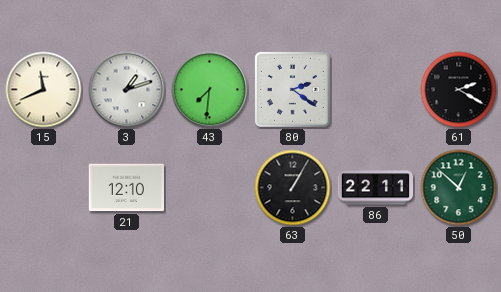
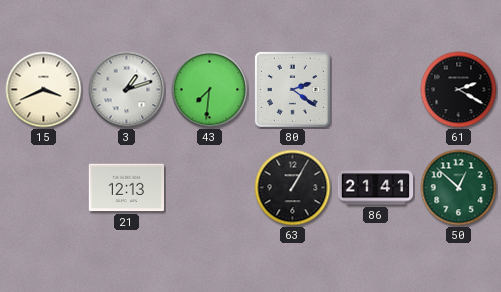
15: 11:41 -> 3:41
21: 12:10 -> 12:13
86: 22:11 -> 21:41
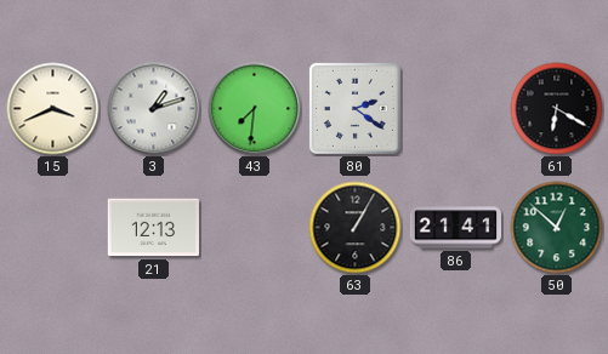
61: 2:20 -> 6:20
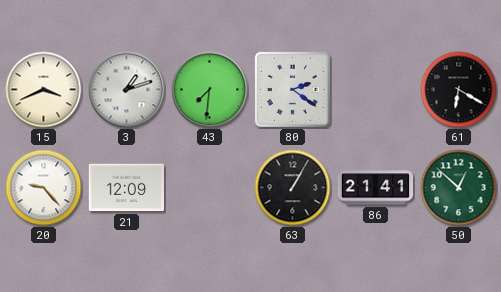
20: none -> 9:23
21: 12:13 -> 12:09
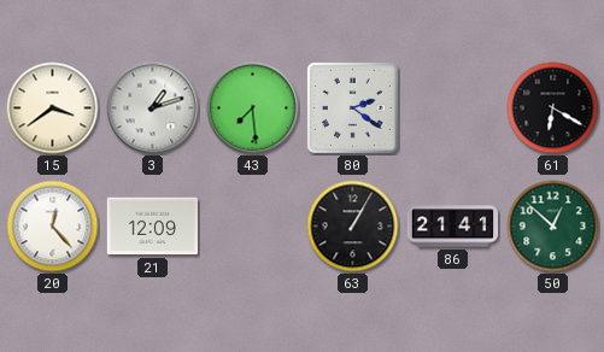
15: 3:41 -> 3:39
43: 7:31 -> 7:29
20: 9:23 -> 12:23
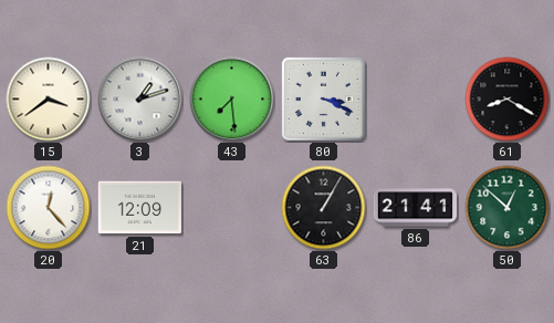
80: 2:21 -> 3:19
61: 6:20 -> 8:20
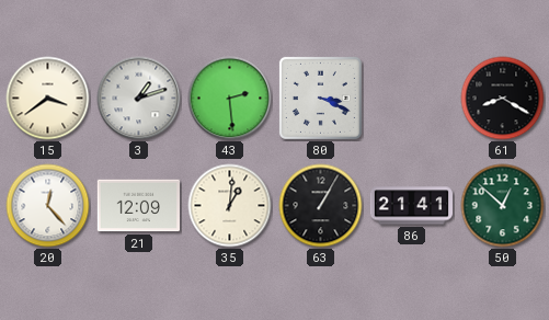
43: 7:29 -> 2:29
35: none -> 1:01
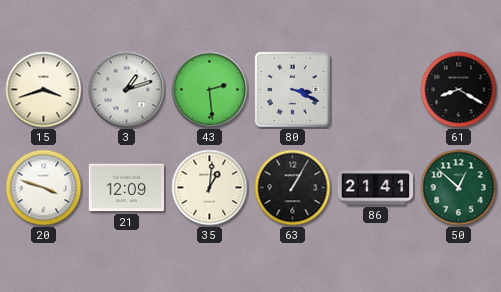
15: 3:39 -> 3:42
20: 12:23 -> 3:48
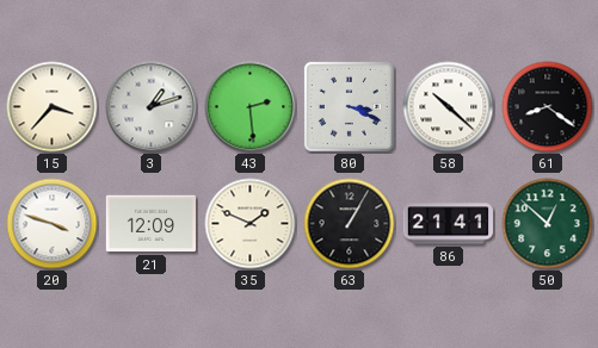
15: 3:42 -> 3:37
58: none -> 10:22
61: 8:20 -> 8:21
35: 1:01 -> 1:49
